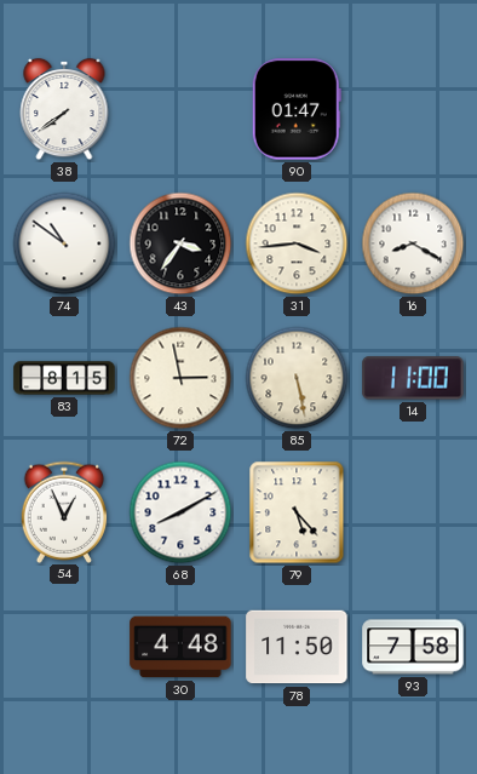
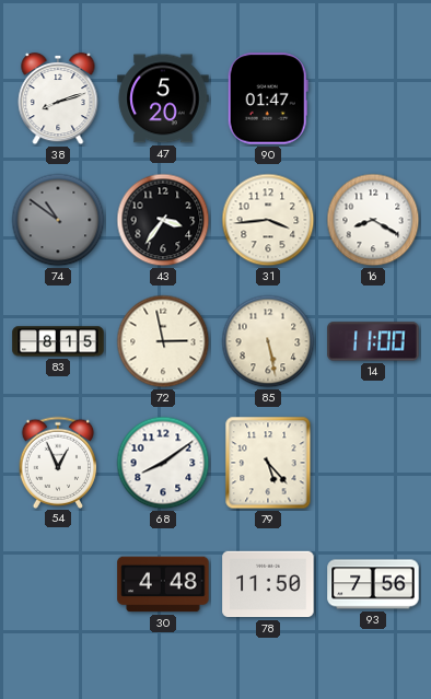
38: 7:39 -> 8:12
47: none -> 5:20
74 dial: white -> grey
68: 8:10 -> 8:09
93: 7:58 -> 7:56
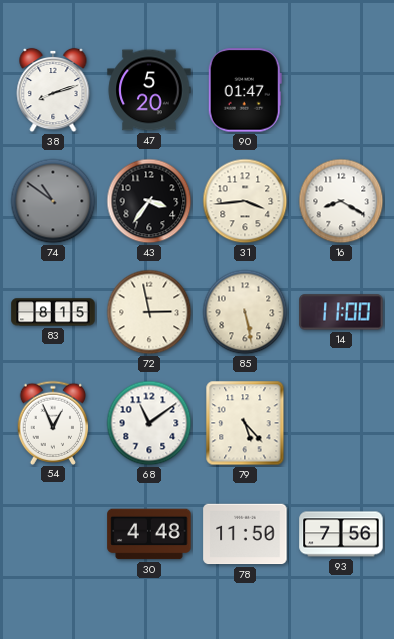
68: 8:09 -> 11:09
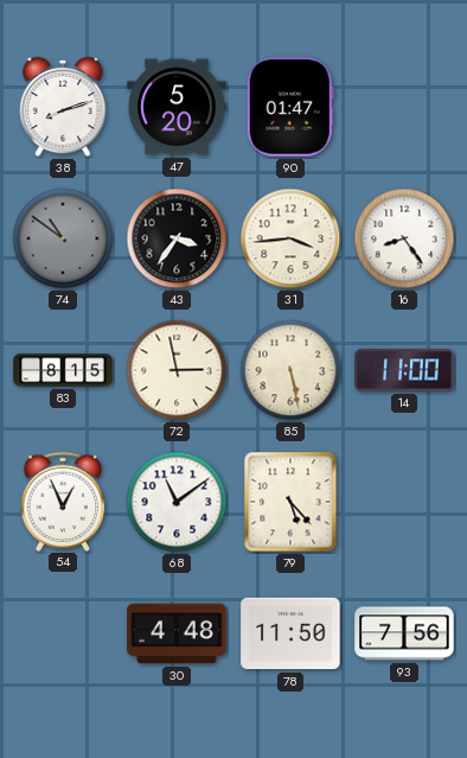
16: 8:20 -> 8:24
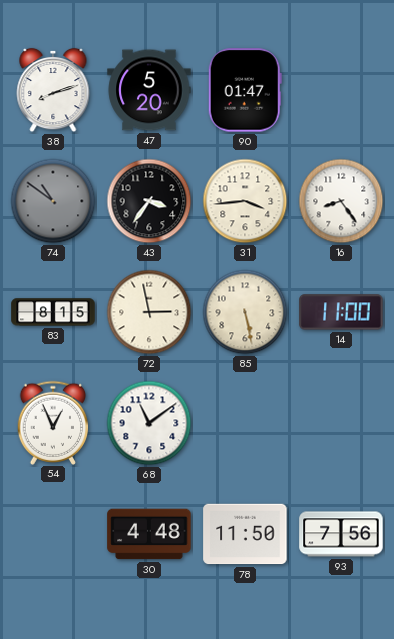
79: 5:23 -> none
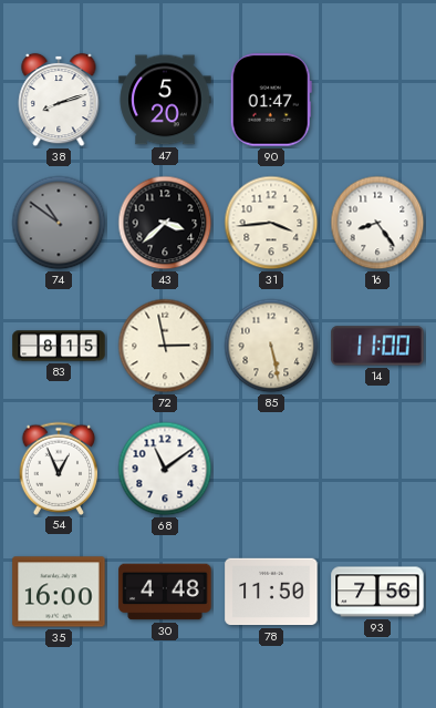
43: 3:36 -> 3:38
35: none -> 16:00
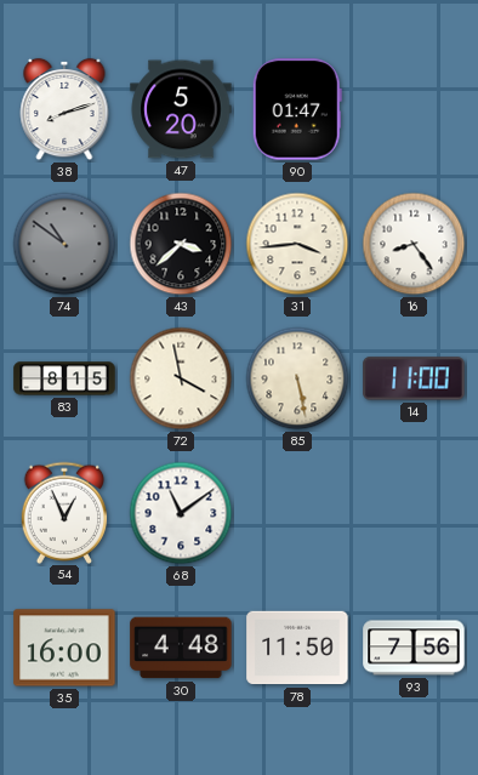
72: 2:58 -> 3:58
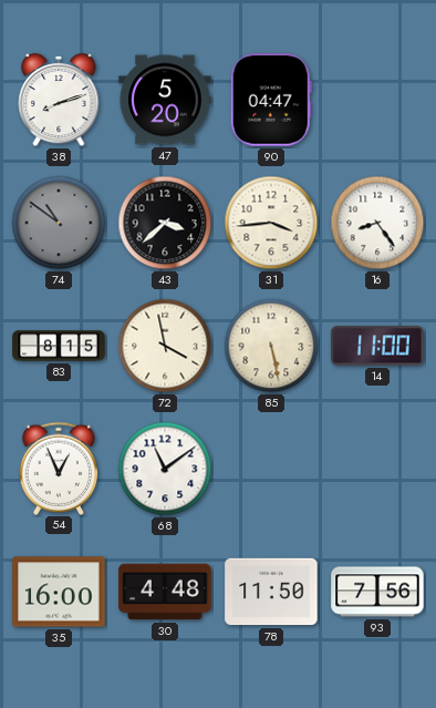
90: 01:47 -> 04:47
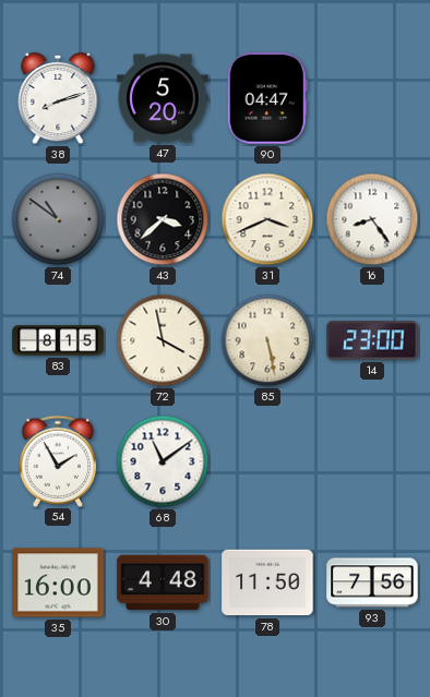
31: 3:44 -> 3:41
14: 11:00 -> 23:00
54: 12:56 -> 1:55
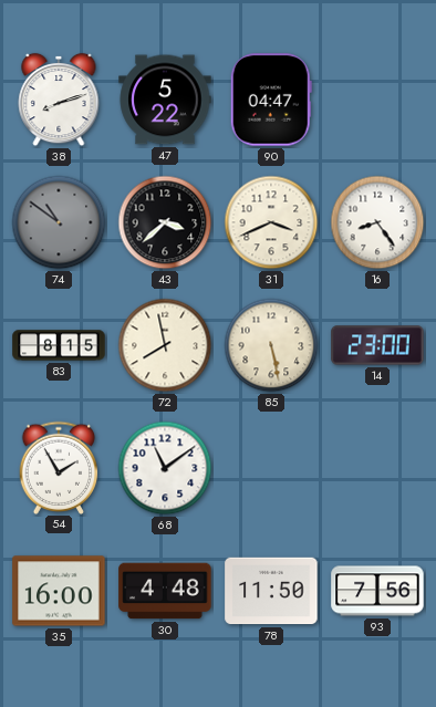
47: 5:20 -> 5:22
72: 3:58 -> 7:58
